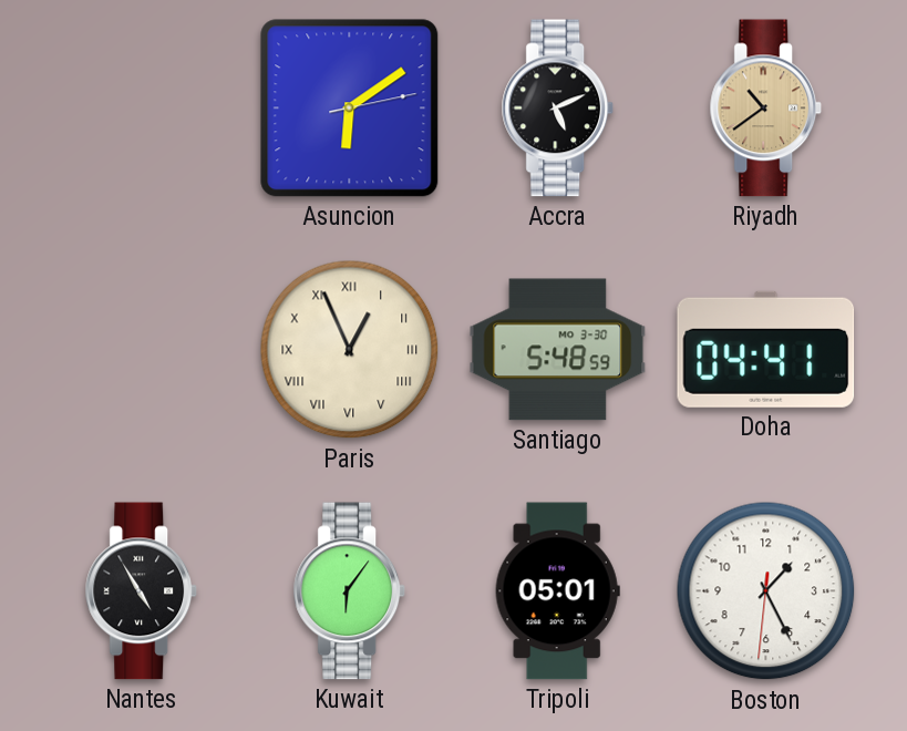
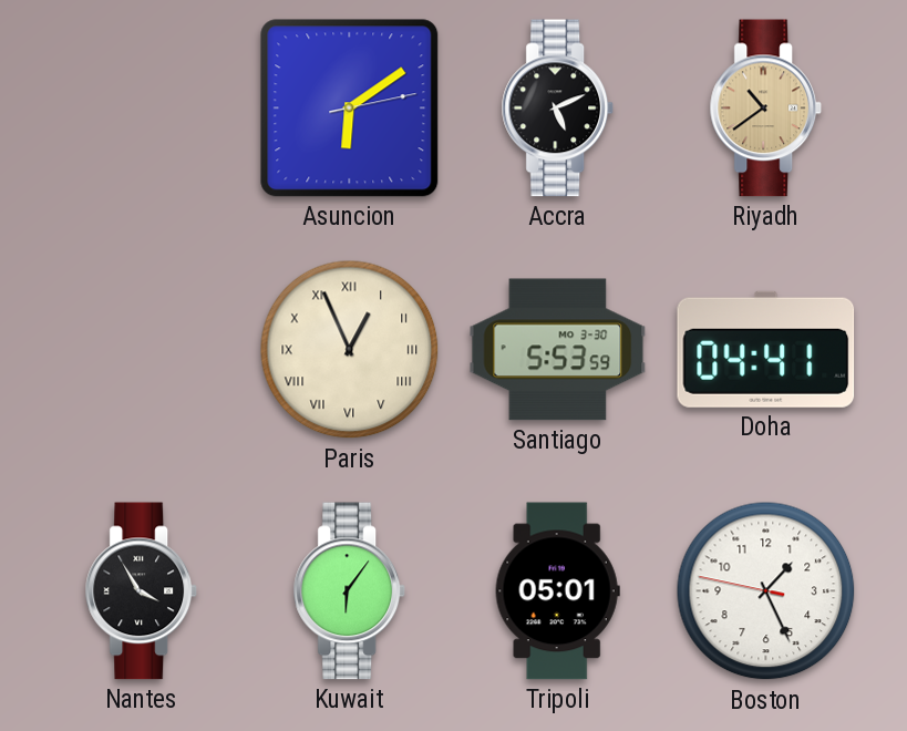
Santiago: 5:48 -> 5:53
Nantes: 4:55 -> 3:55
Boston: 1:25:31 -> 1:25:47
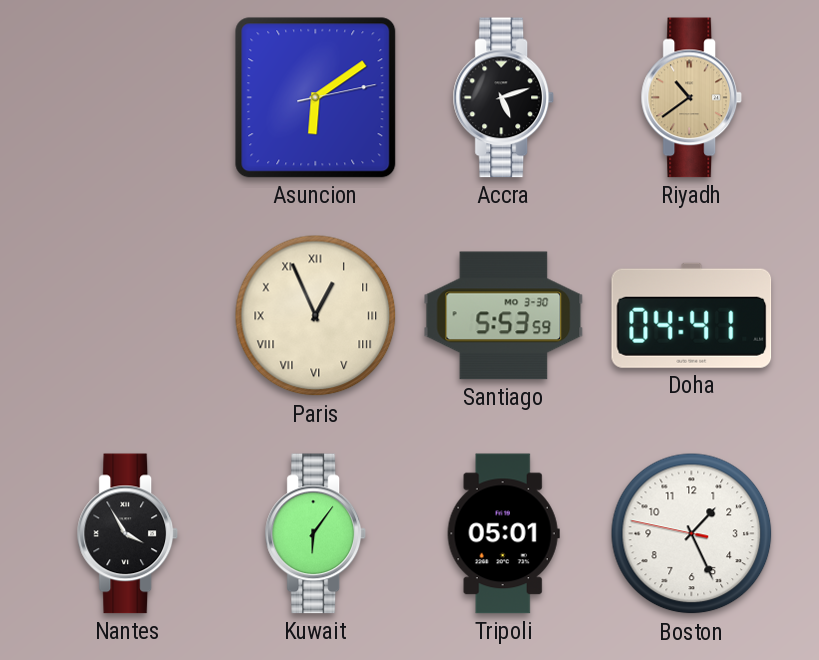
Accra: 5:11 -> 5:12
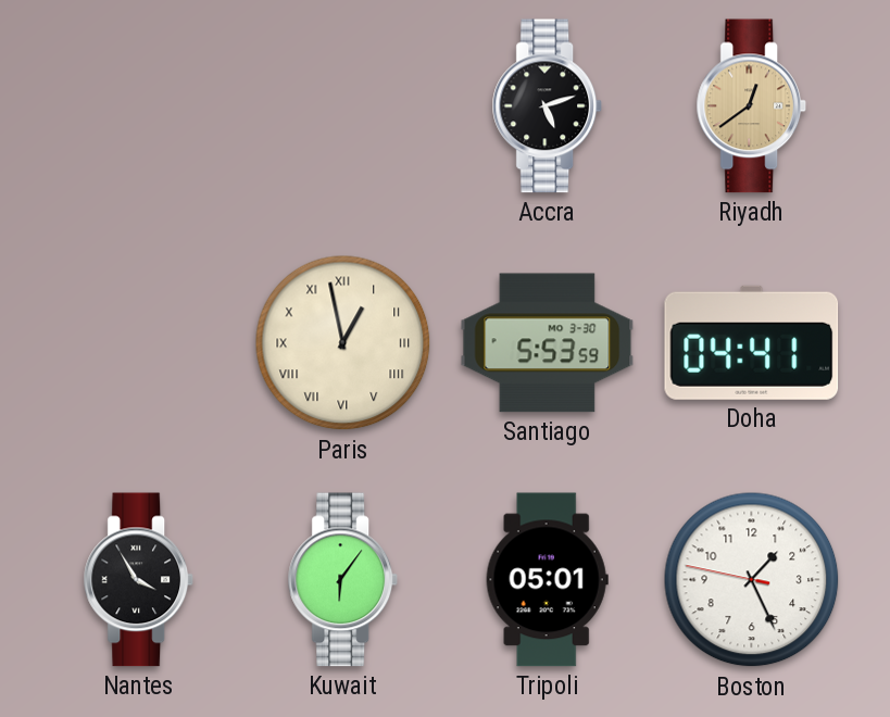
Asuncion: 6:09 -> none
Riyadh: 10:39 -> 12:39
Paris: 12:56 -> 12:58
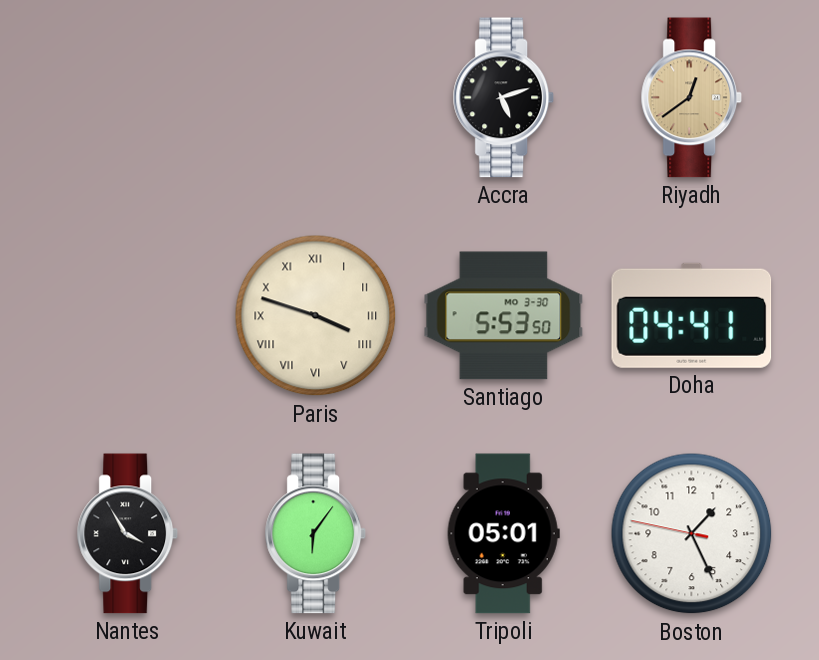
Paris: 12:58 -> 3:48
Santiago: 5:53:59 -> 5:53:50
